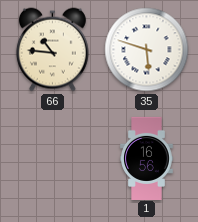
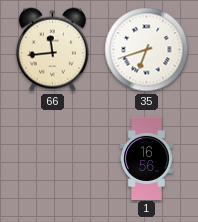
66: 10:46 -> 11:44
35: 5:48 -> 6:42
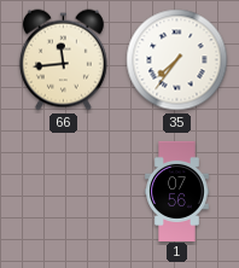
35: 6:42 -> 7:36
1: 16:56 -> 07:56
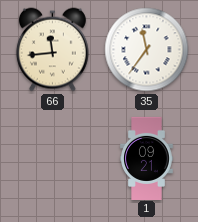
35: 7:36 -> 11:36
1: 07:56 -> 09:21
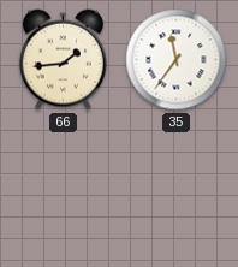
66: 11:44 -> 1:44
1: 09:21 -> none
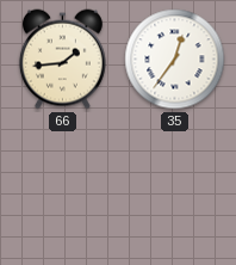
35: 11:36 -> 12:36
